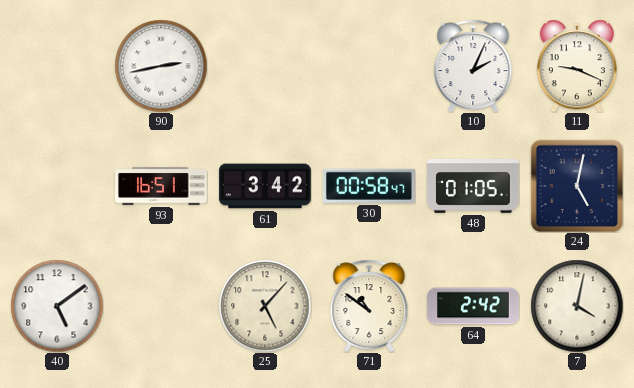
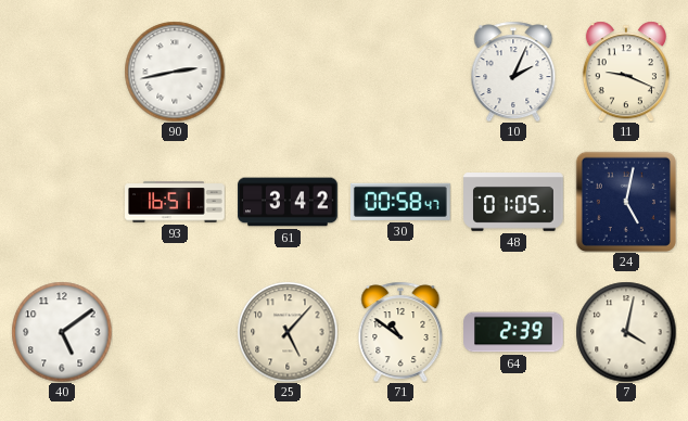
64: 2:42 -> 2:39
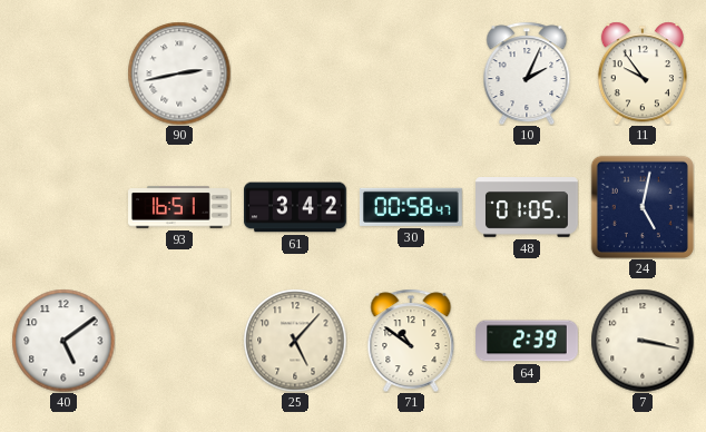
11: 9:19 -> 9:54
7: 4:02 -> 3:17
